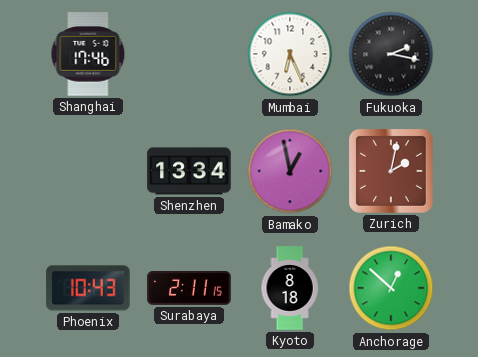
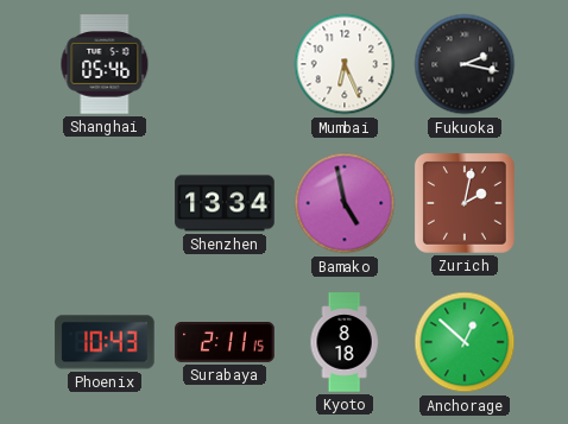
Shanghai: 17:46 -> 05:46
Bamako: 12:58 -> 4:58
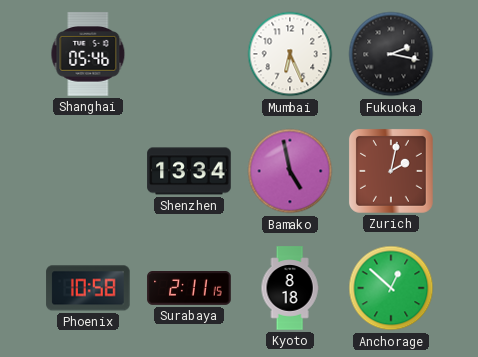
Phoenix: 10:43 -> 10:58
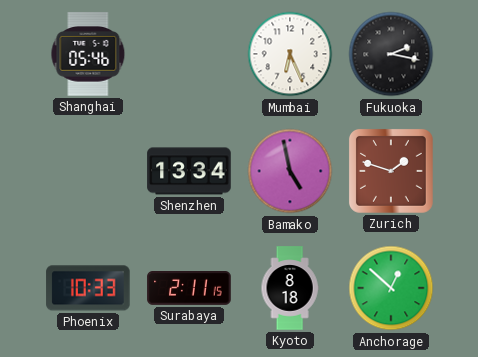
Zurich: 2:02 -> 1:48
Phoenix: 10:58 -> 10:33
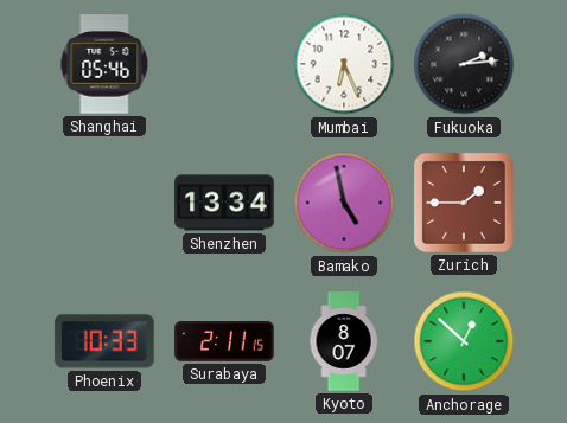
Fukuoka: 2:17 -> 2:14
Zurich: 1:48 -> 1:45
Kyoto: 8:18 -> 8:07
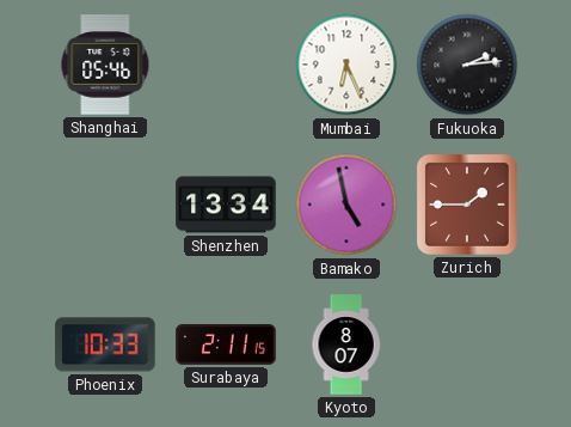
Anchorage: 12:52 -> none
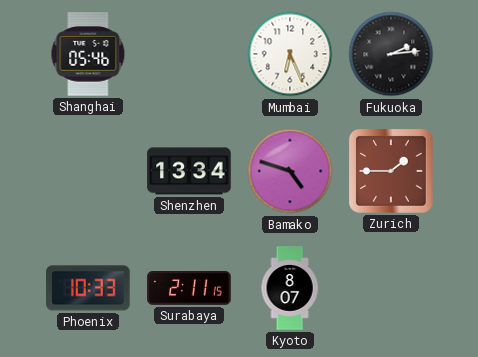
Bamako: 4:58 -> 4:48
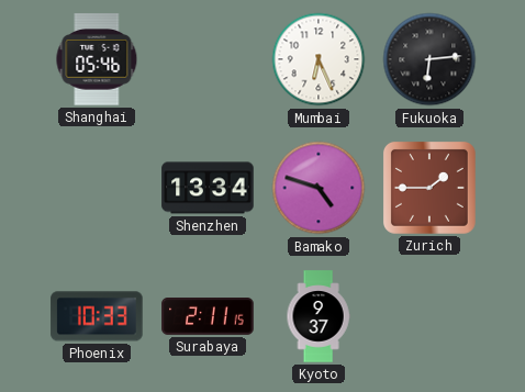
Fukuoka: 2:14 -> 6:14
Kyoto: 8:07 -> 9:37
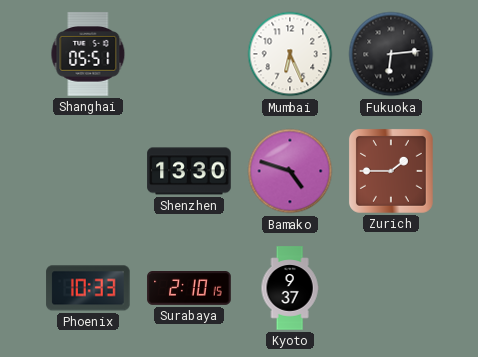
Shanghai: 05:46 -> 05:51
Shenzhen: 13:34 -> 13:30
Surabaya: 2:11 -> 2:10
